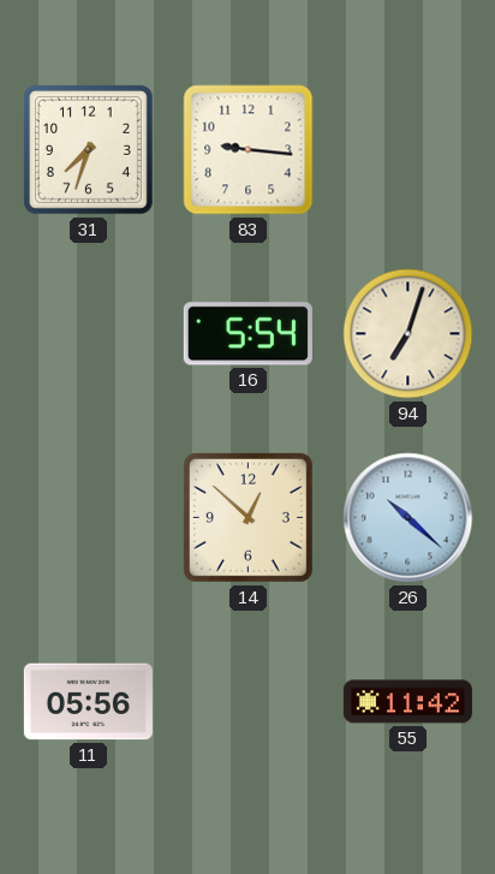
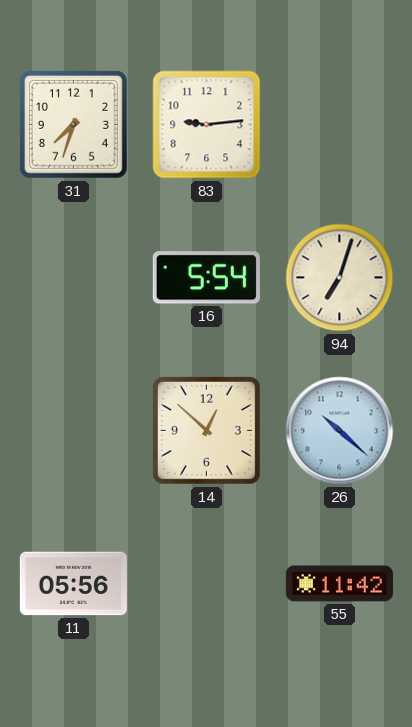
83: 9:16 -> 9:14
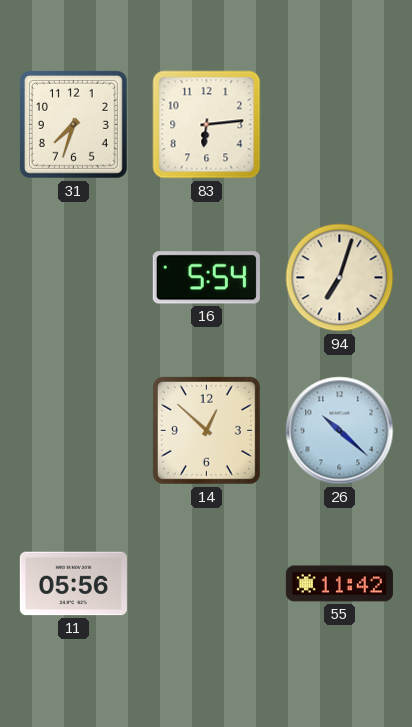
83: 9:14 -> 6:14
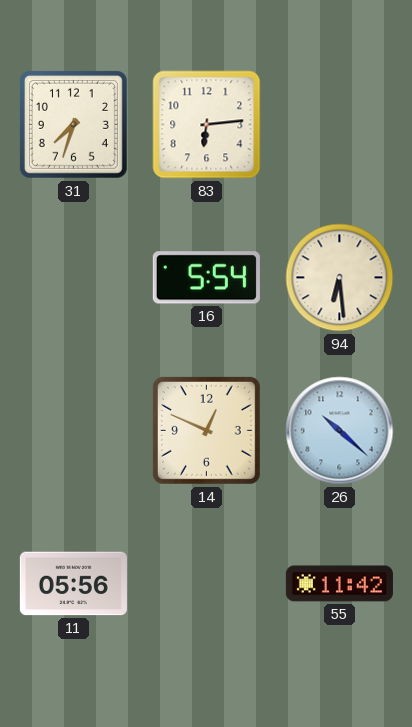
94: 7:03 -> 6:29
14: 12:52 -> 12:49
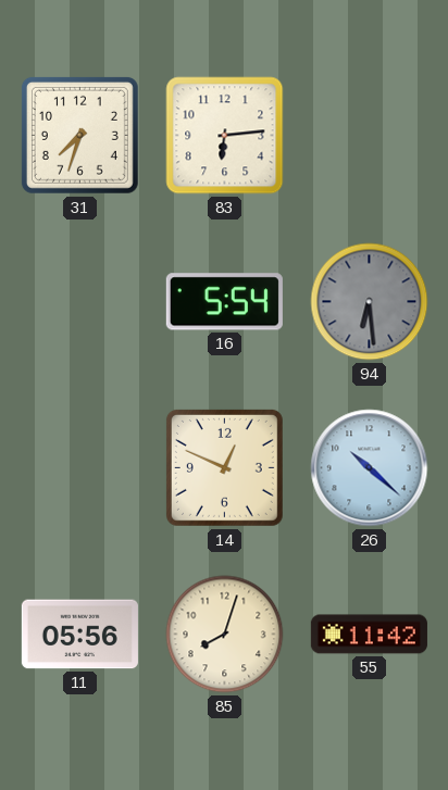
94 dial: cream -> grey
85: none -> 8:03
